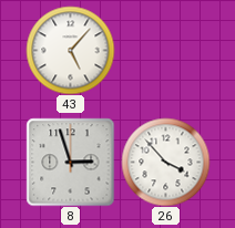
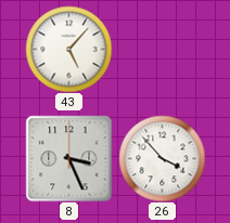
8: 2:57 -> 3:26
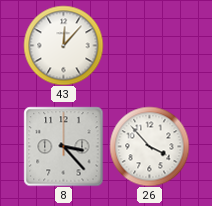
43: 5:07 -> 12:07
8: 3:26 -> 3:23
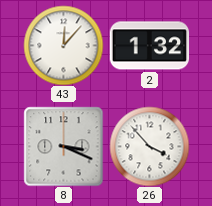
2: none -> 1:32
8: 3:23 -> 3:19
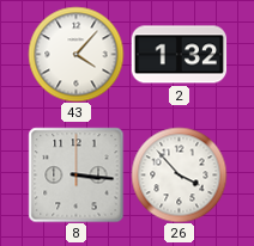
43: 12:07 -> 4:07
8: 3:19 -> 3:16
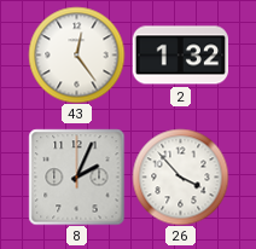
43: 4:07 -> 12:24
8: 3:16 -> 2:04
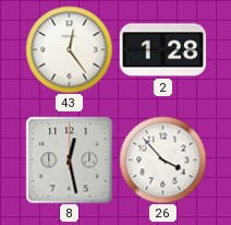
2: 1:32 -> 1:28
8: 2:04 -> 12:28
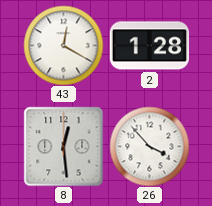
43: 12:24 -> 12:20
8: 12:28 -> 12:29
